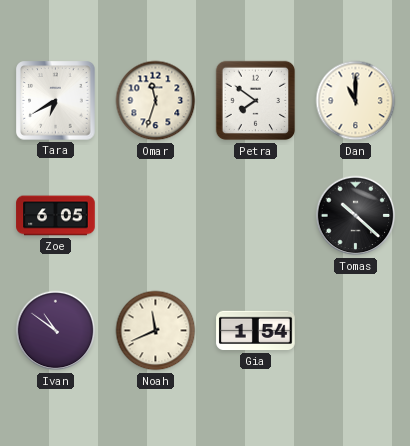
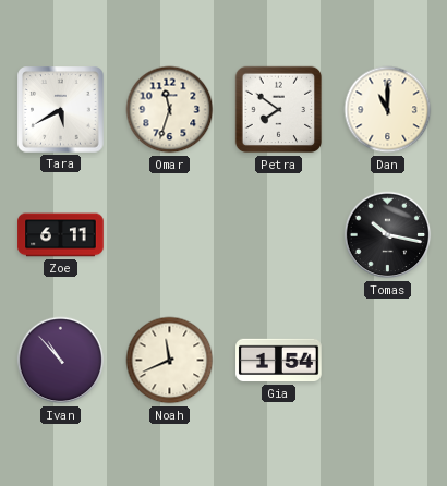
Tara: 6:40 -> 5:40
Zoe: 6:05 -> 6:11
Tomas: 10:22 -> 10:17
Ivan: 10:51 -> 10:53
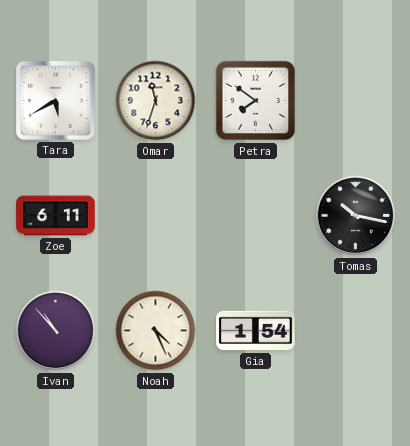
Dan: 11:00 -> none
Noah: 11:41 -> 4:26
